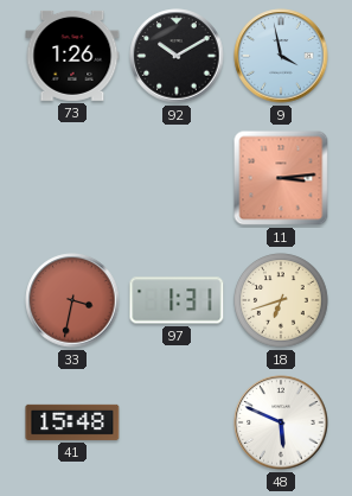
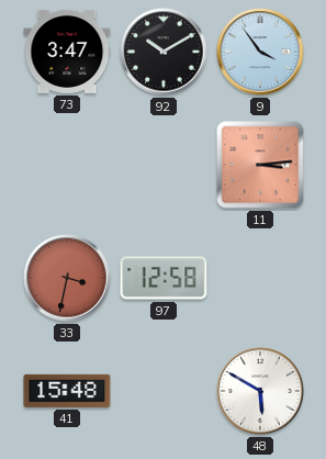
73: 1:26 -> 3:47
9: 3:58 -> 3:54
97: 1:31 -> 12:58
18: 6:42 -> none
48: 5:49 -> 5:50
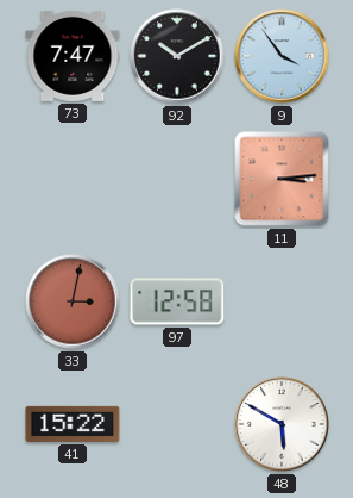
73: 3:47 -> 7:47
33: 3:32 -> 3:02
41: 15:48 -> 15:22
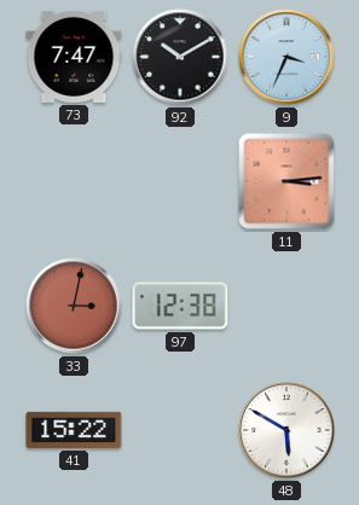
9: 3:54 -> 3:34
97: 12:58 -> 12:38
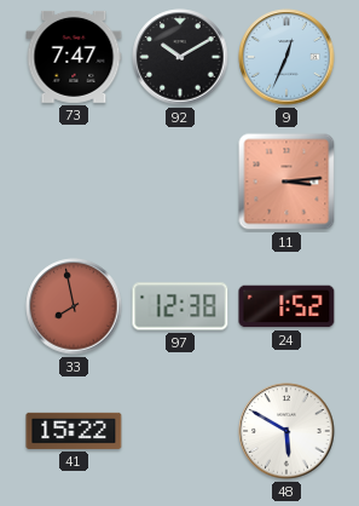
9: 3:34 -> 12:34
33: 3:02 -> 7:58
24: none -> 1:52
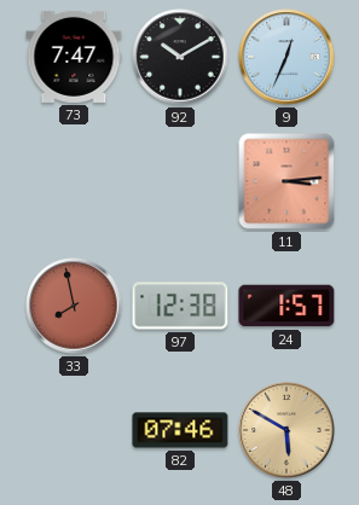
24: 1:52 -> 1:57
41: 15:22 -> none
82: none -> 07:46
48 dial: white -> champagne
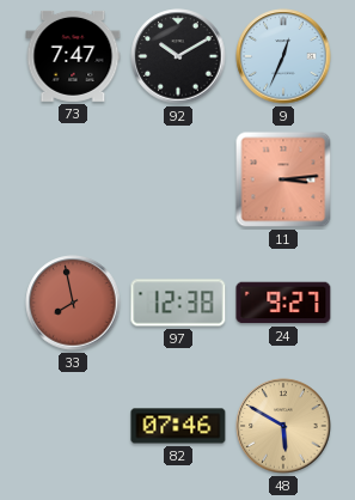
24: 1:57 -> 9:27
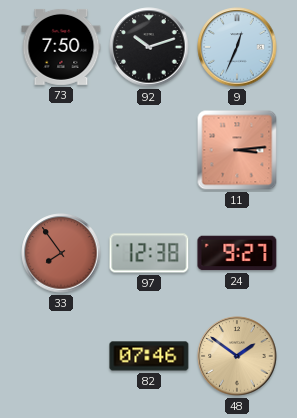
73: 7:47 -> 7:50
92: 10:10 -> 10:12
33: 7:58 -> 7:54
48: 5:50 -> 1:51
